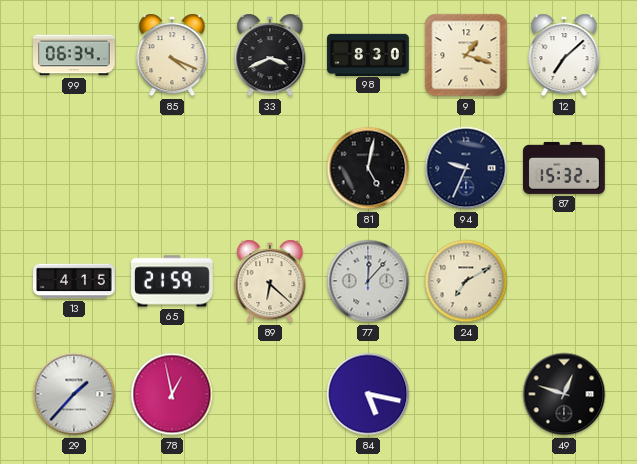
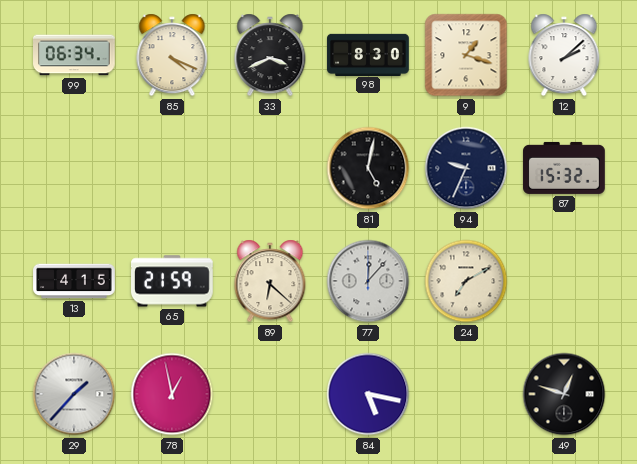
12: 7:08 -> 2:08
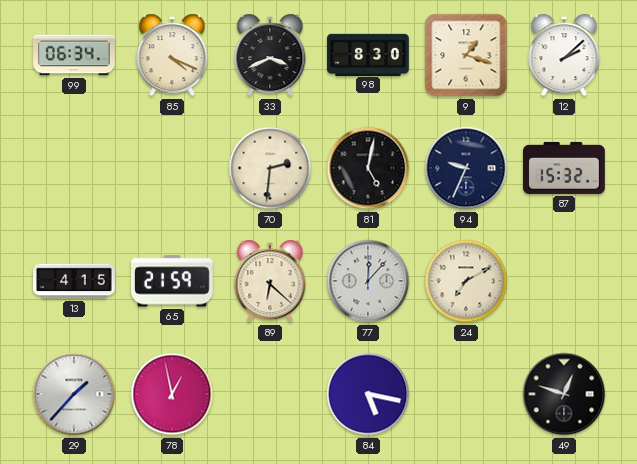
70: none -> 2:31
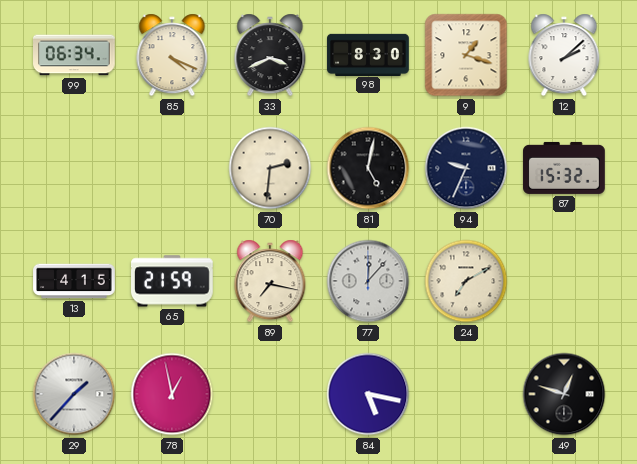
89: 6:22 -> 7:17
